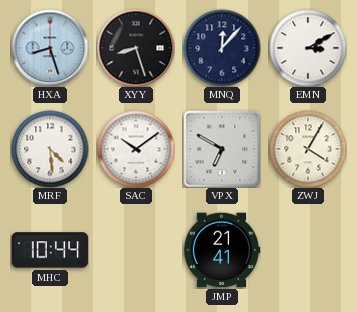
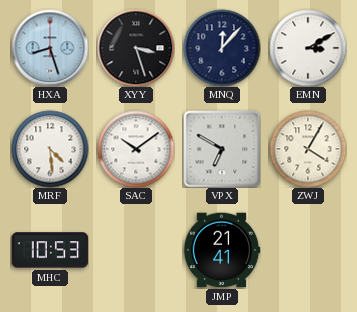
XYY: 8:27 -> 3:27
MHC: 10:44 -> 10:53
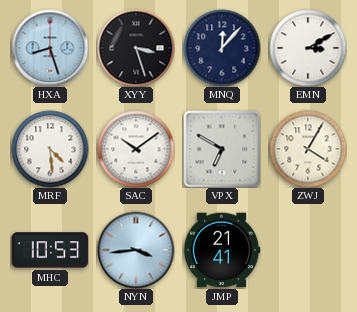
NYN: none -> 3:44
